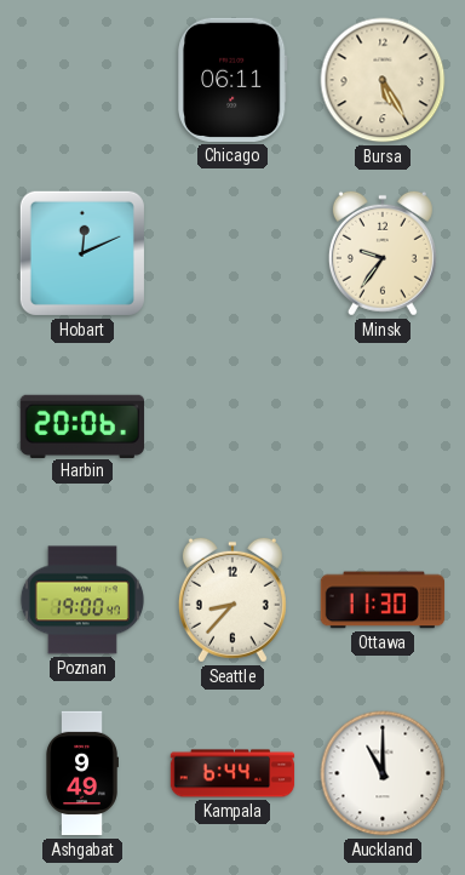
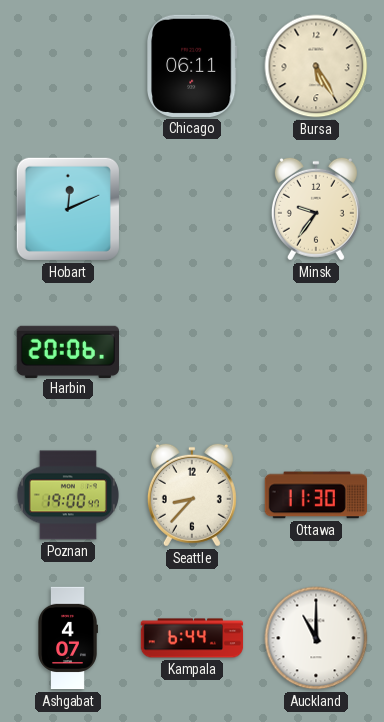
Ashgabat: 9:49 -> 4:07
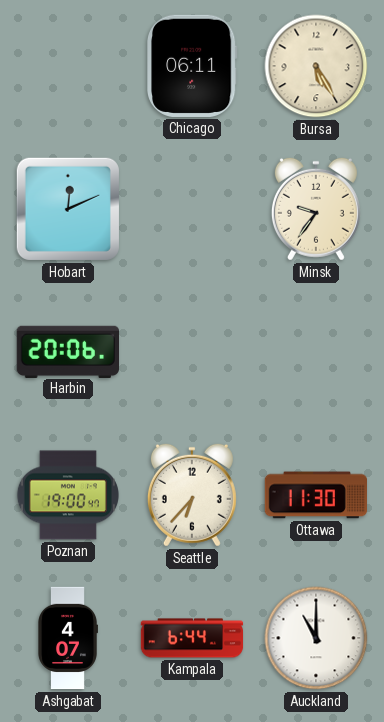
Seattle: 8:37 -> 6:37
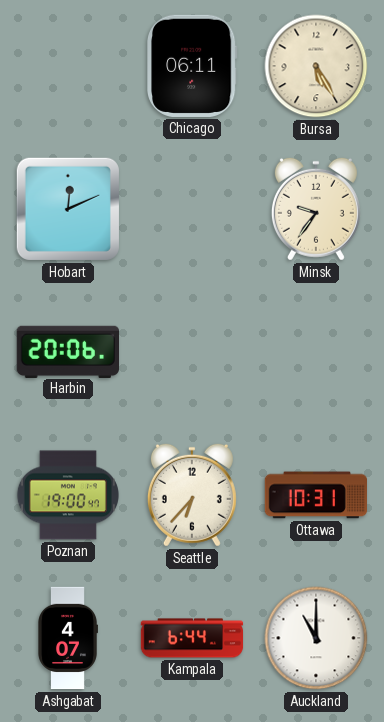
Ottawa: 11:30 -> 10:31
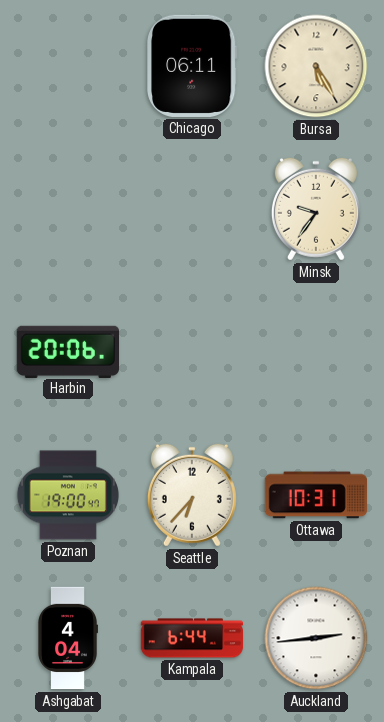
Hobart: 12:11 -> none
Ashgabat: 4:07 -> 4:04
Auckland: 11:00 -> 2:44
